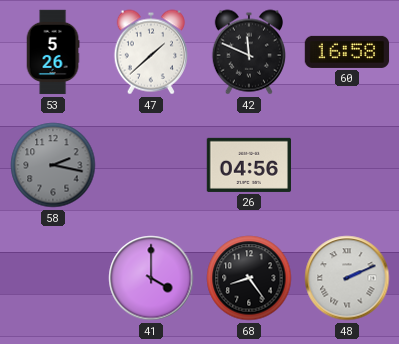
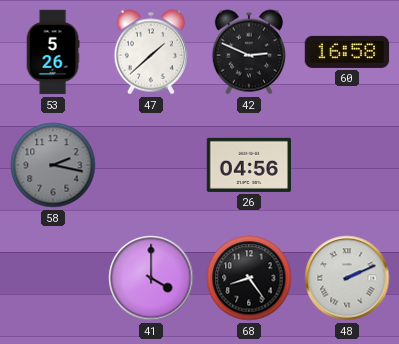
42: 11:49 -> 2:49
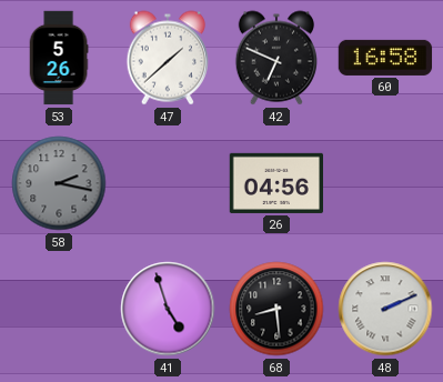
42: 2:49 -> 6:49
41: 4:00 -> 4:57
68: 8:24 -> 8:29
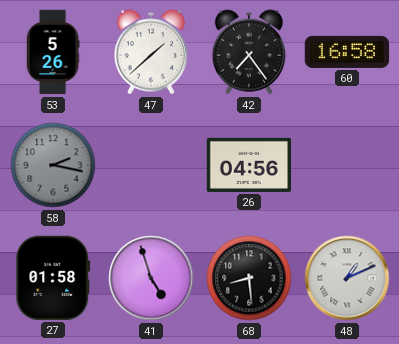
42: 6:49 -> 7:24
27: none -> 01:58
48: 2:11 -> 1:11
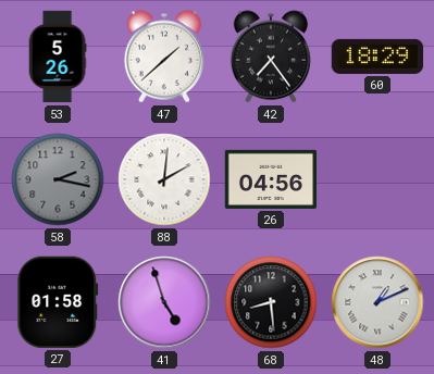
60: 16:58 -> 18:29
88: none -> 2:01
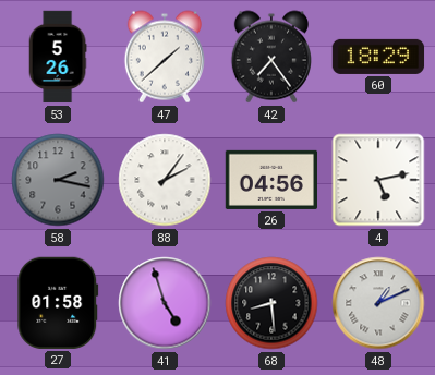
88: 2:01 -> 2:06
4: none -> 5:13
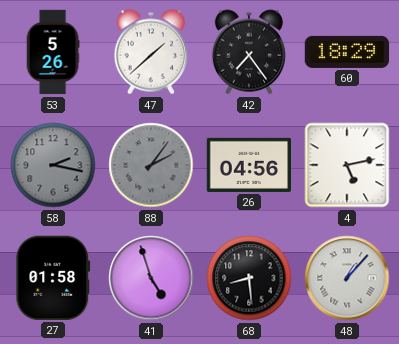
88 dial: white -> grey
48: 1:11 -> 1:07
